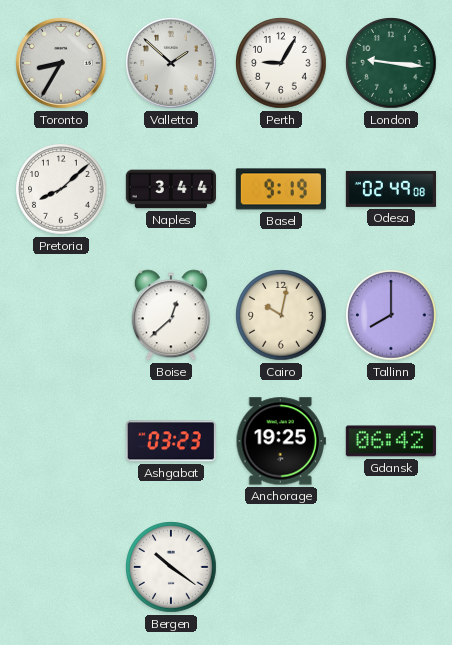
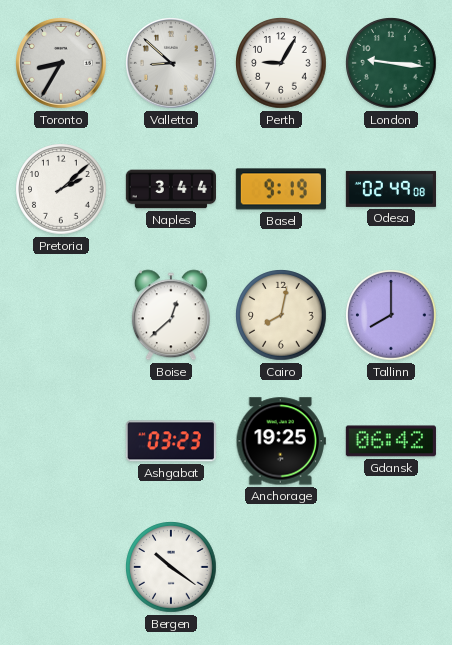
Valletta: 1:52 -> 8:52
Pretoria: 8:08 -> 2:08
Cairo: 10:02 -> 8:02
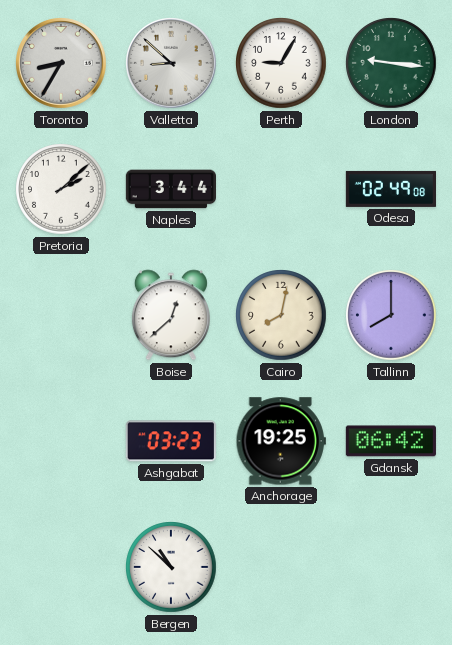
Basel: 9:19 -> none
Bergen: 10:21 -> 10:52
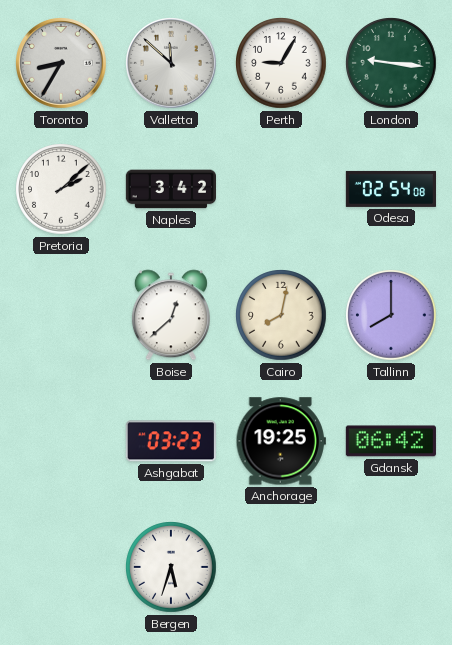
Valletta: 8:52 -> 11:52
Naples: 3:44 -> 3:42
Odesa: 02:49 -> 02:54
Bergen: 10:52 -> 5:33
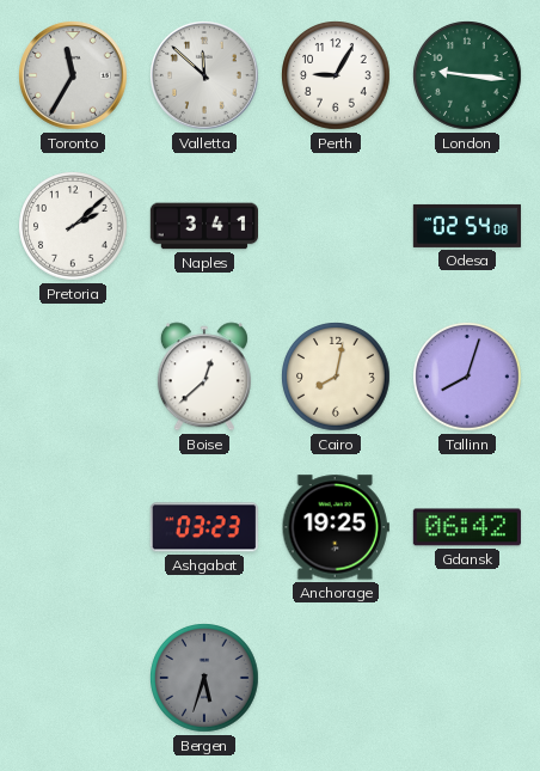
Toronto: 8:35 -> 11:35
Naples: 3:42 -> 3:41
Tallinn: 8:00 -> 8:03
Bergen dial: white -> grey
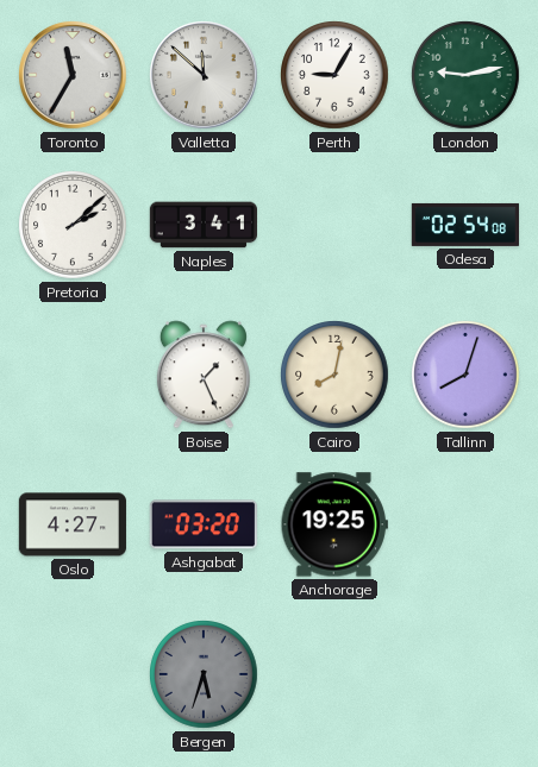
London: 9:16 -> 9:13
Boise: 12:38 -> 1:26
Oslo: none -> 4:27
Ashgabat: 03:23 -> 03:20
Gdansk: 06:42 -> none
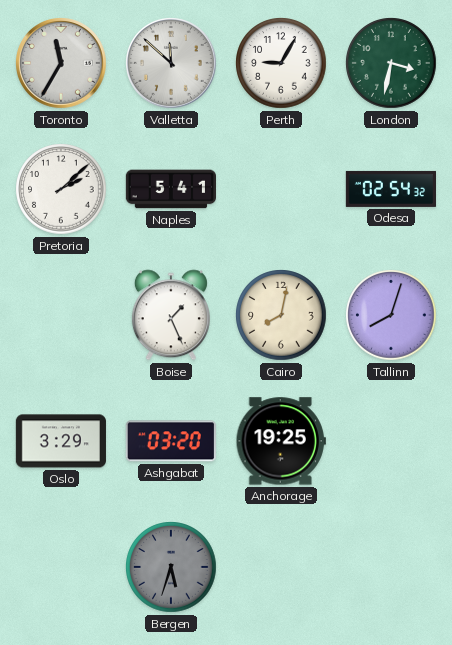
London: 9:13 -> 3:32
Naples: 3:41 -> 5:41
Odesa: 02:54:08 -> 02:54:32
Oslo: 4:27 -> 3:29
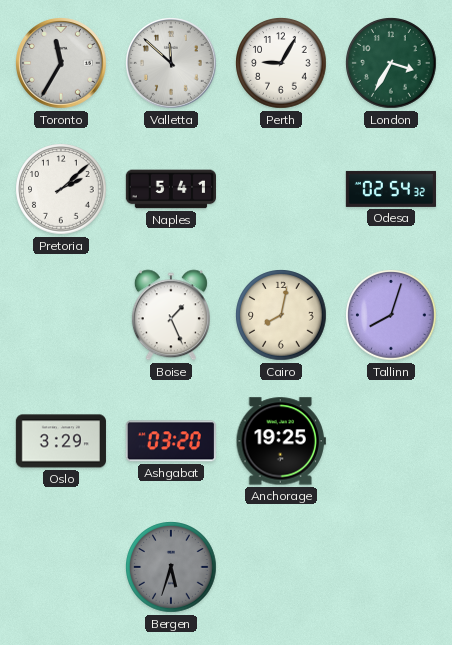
London: 3:32 -> 3:35
